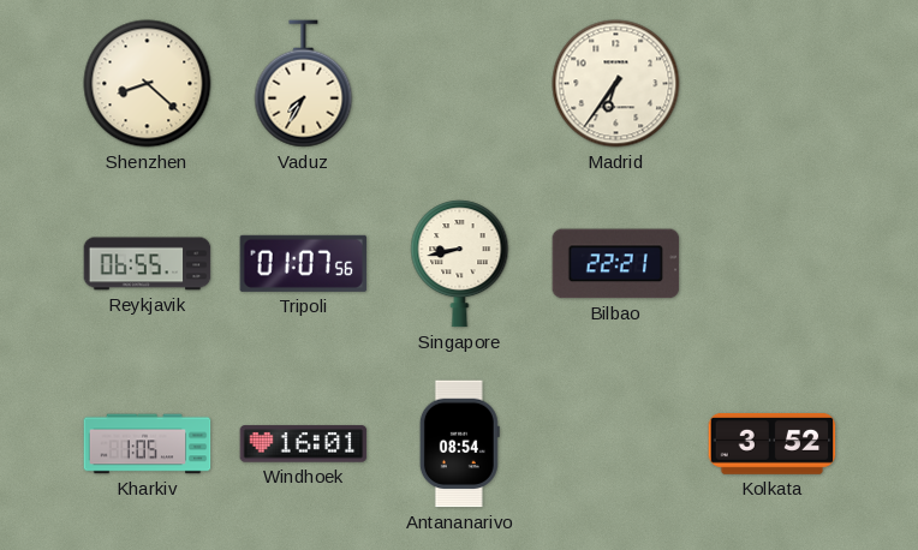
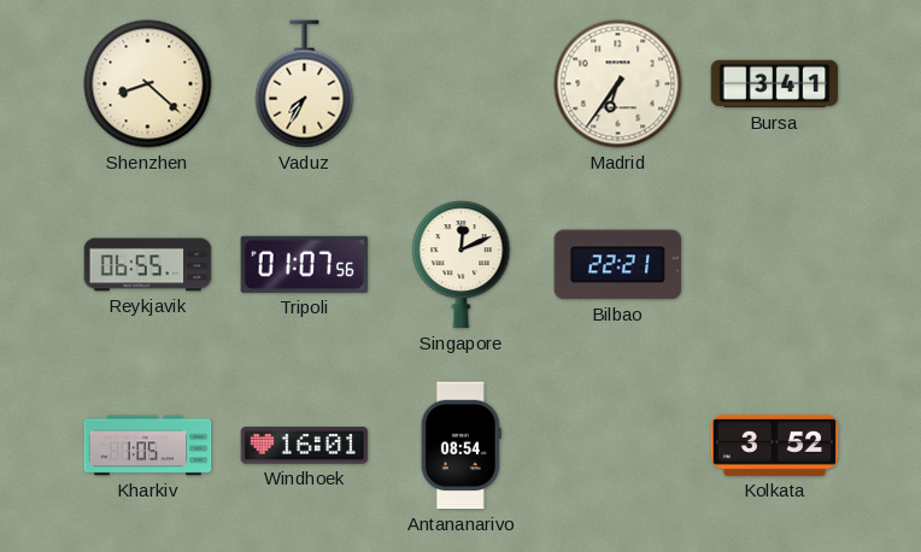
Bursa: none -> 3:41
Singapore: 8:43 -> 12:11
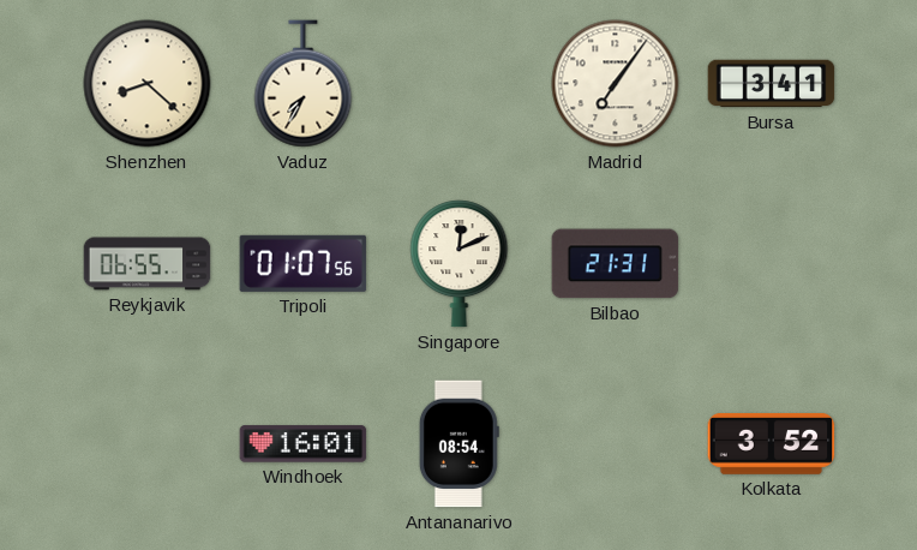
Madrid: 6:36 -> 7:06
Bilbao: 22:21 -> 21:31
Kharkiv: 1:05 -> none
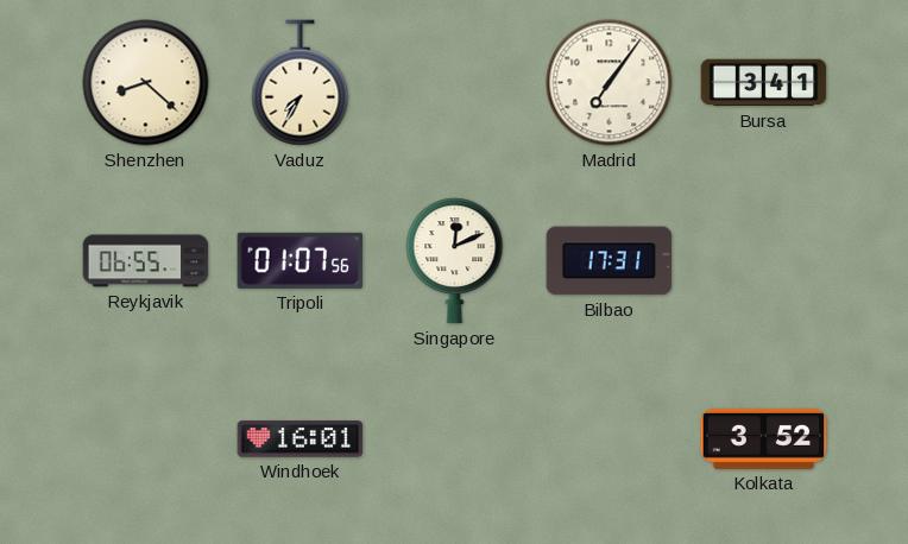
Bilbao: 21:31 -> 17:31
Antananarivo: 08:54 -> none
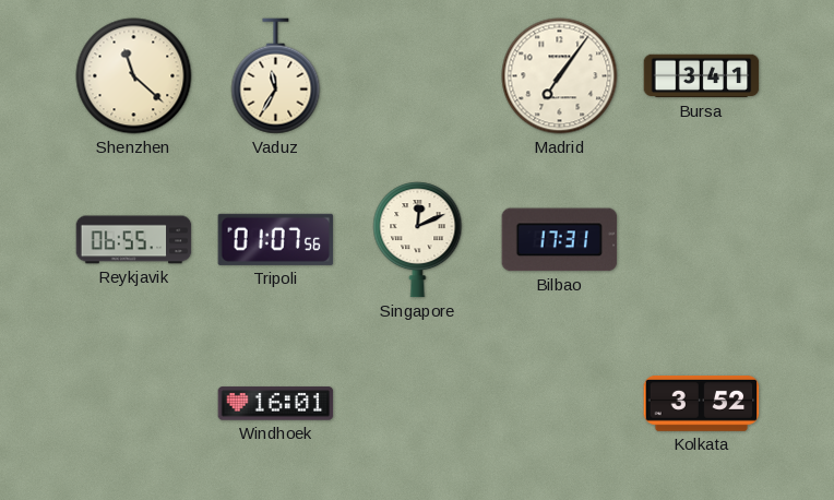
Shenzhen: 8:22 -> 11:22
Vaduz: 7:35 -> 11:35
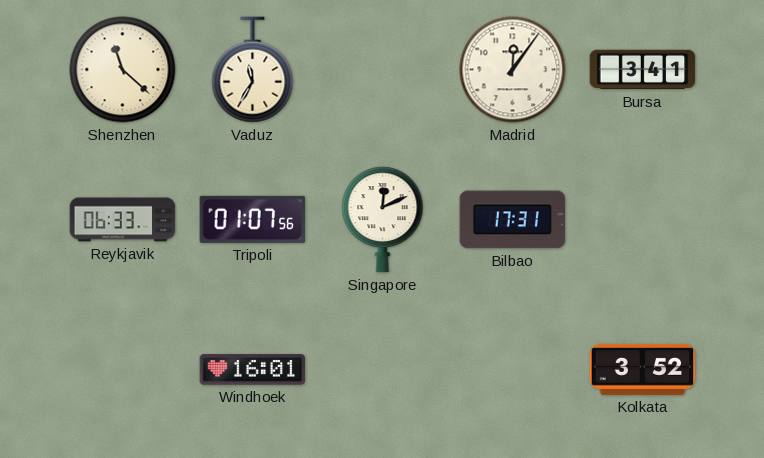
Madrid: 7:06 -> 12:06
Reykjavik: 06:55 -> 06:33
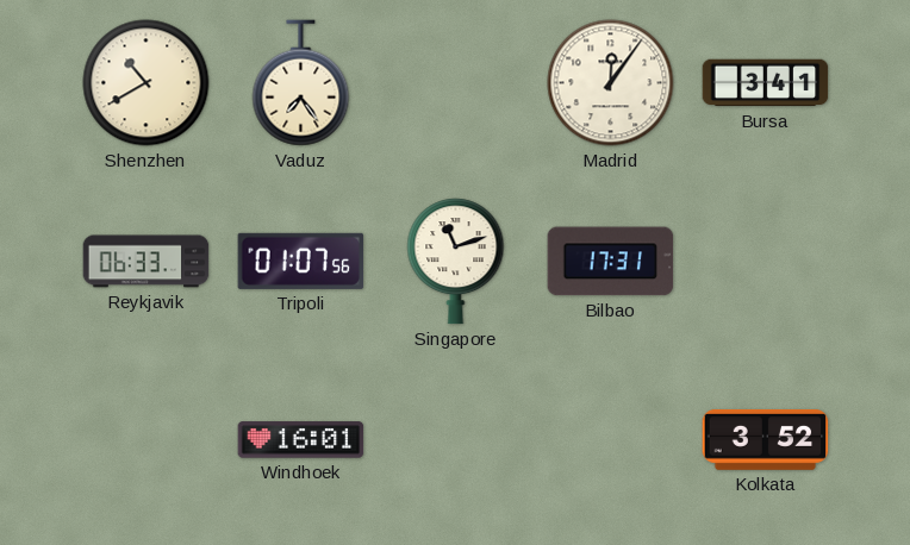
Shenzhen: 11:22 -> 10:40
Vaduz: 11:35 -> 7:24
Singapore: 12:11 -> 11:12
